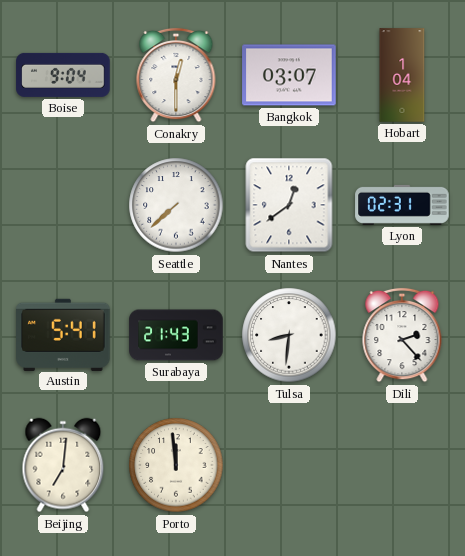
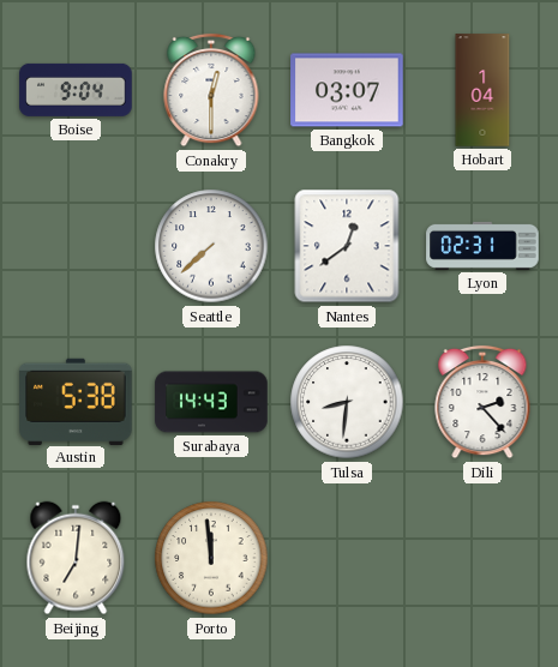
Austin: 5:41 -> 5:38
Surabaya: 21:43 -> 14:43
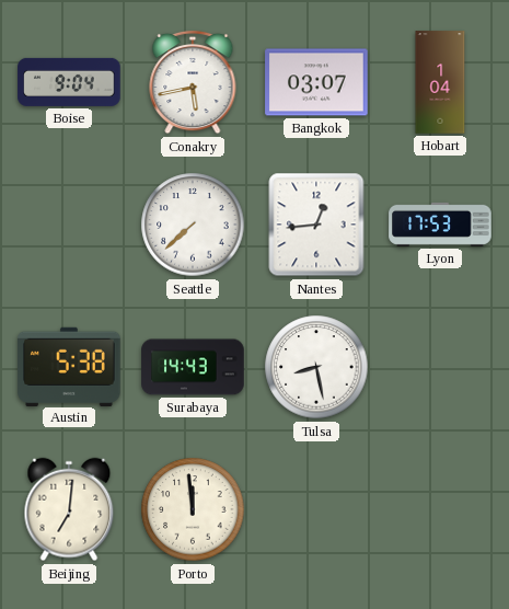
Conakry: 12:30 -> 5:43
Nantes: 12:39 -> 12:44
Lyon: 02:31 -> 17:53
Tulsa: 8:31 -> 8:28
Dili: 2:23 -> none
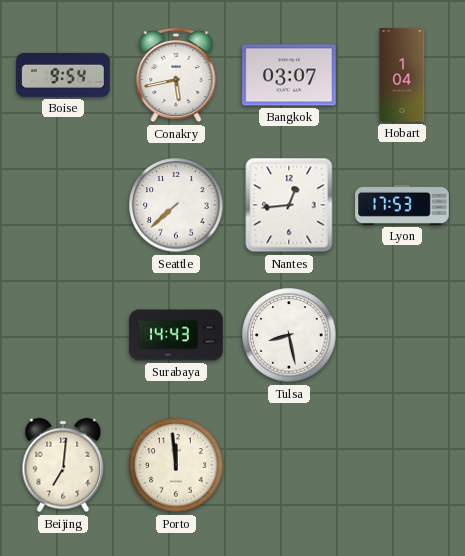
Boise: 9:04 -> 9:54
Austin: 5:38 -> none
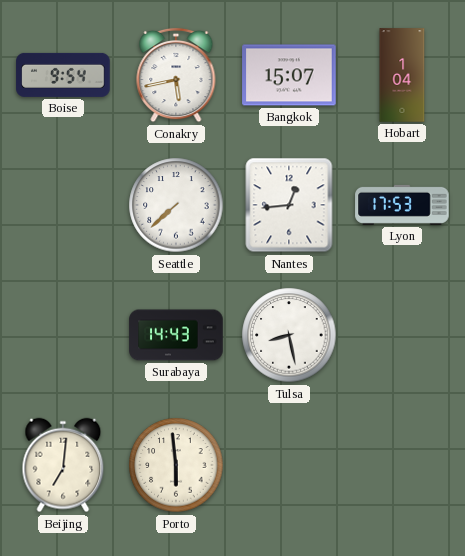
Bangkok: 03:07 -> 15:07
Porto: 11:59 -> 5:59
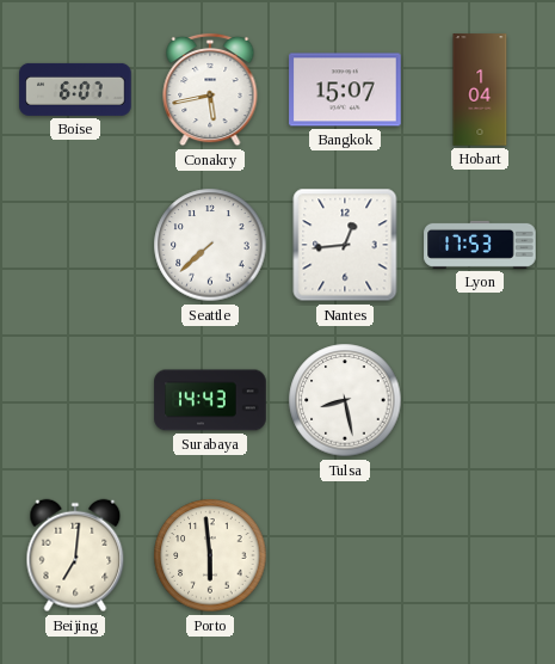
Boise: 9:54 -> 6:07
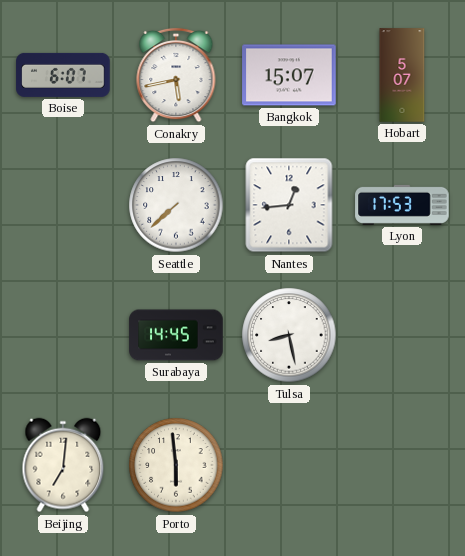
Hobart: 1:04 -> 5:07
Surabaya: 14:43 -> 14:45
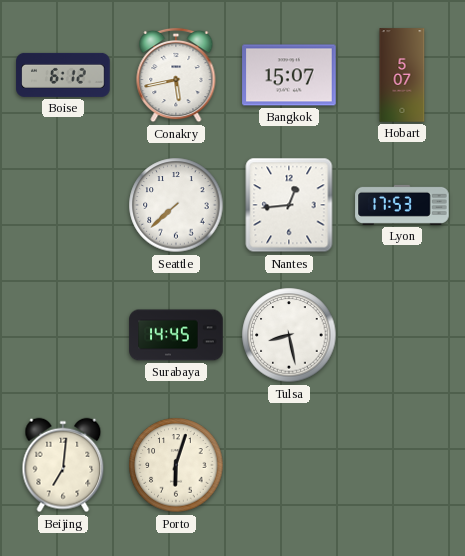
Boise: 6:07 -> 6:12
Porto: 5:59 -> 6:03
